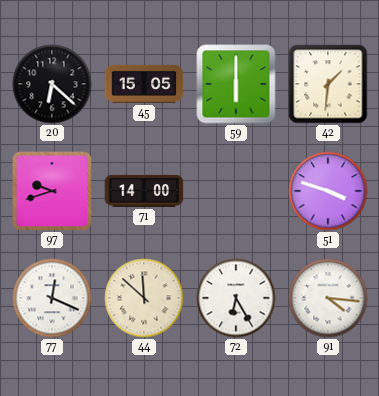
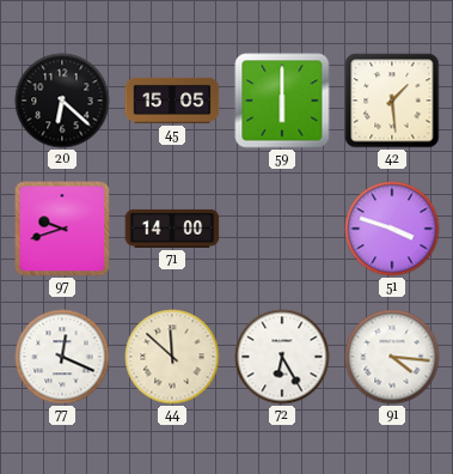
42: 1:31 -> 1:29
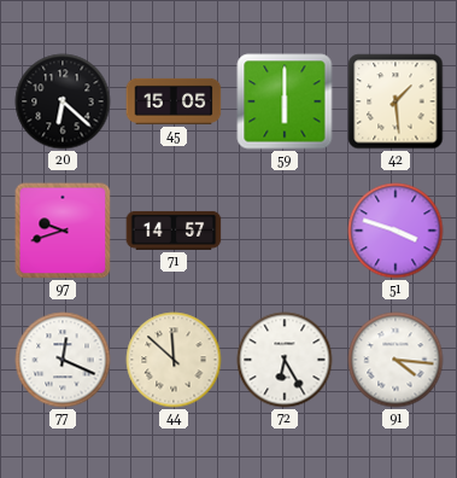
71: 14:00 -> 14:57
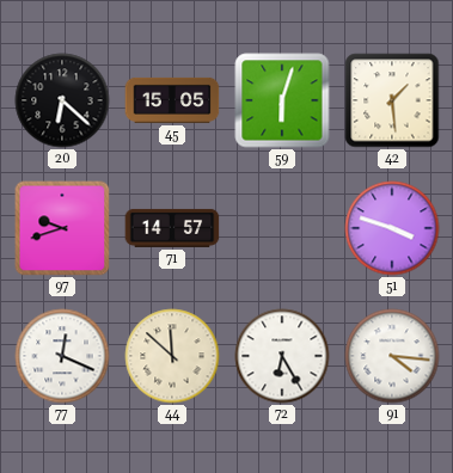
59: 6:00 -> 6:03
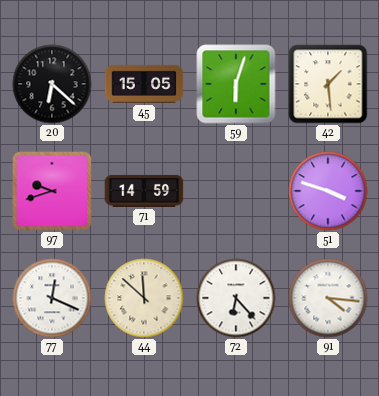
71: 14:57 -> 14:59
72: 6:25 -> 6:23
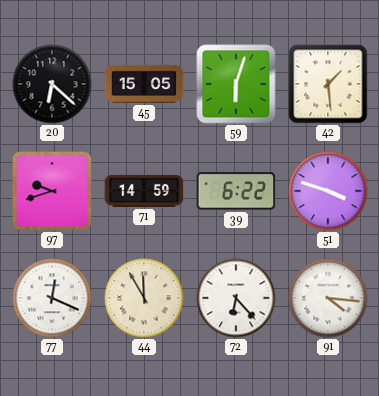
39: none -> 6:22
44: 11:52 -> 11:55
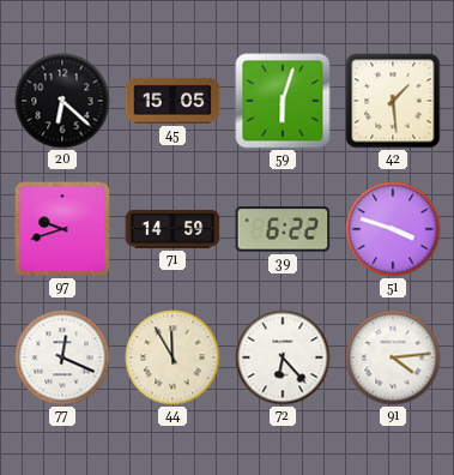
91: 4:16 -> 4:14
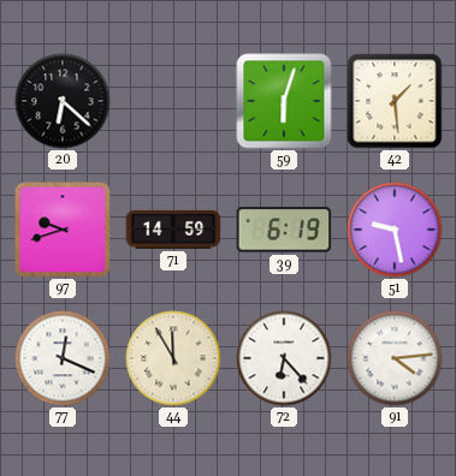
45: 15:05 -> none
39: 6:22 -> 6:19
51: 3:48 -> 9:28
